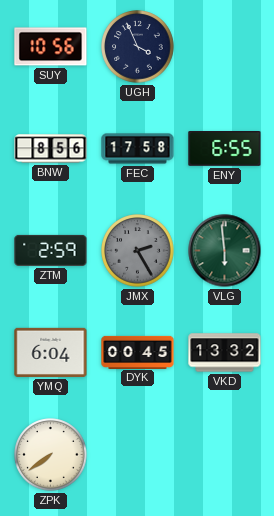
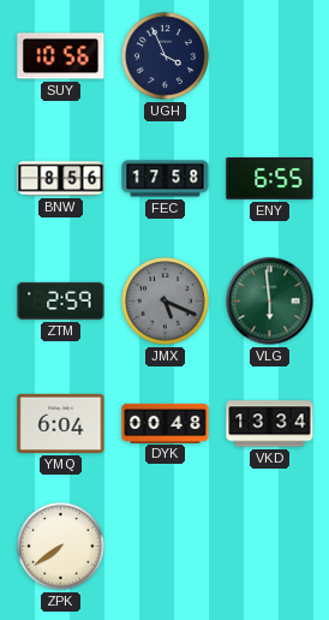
JMX: 2:25 -> 5:19
DYK: 00:45 -> 00:48
VKD: 13:32 -> 13:34
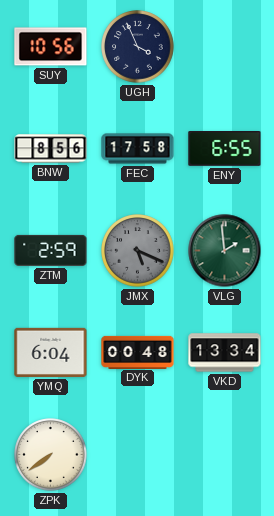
VLG: 5:59 -> 1:59
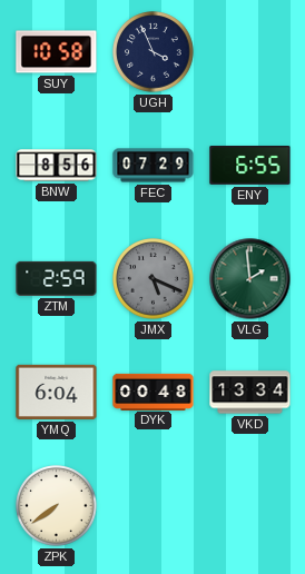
SUY: 10:56 -> 10:58
FEC: 17:58 -> 07:29
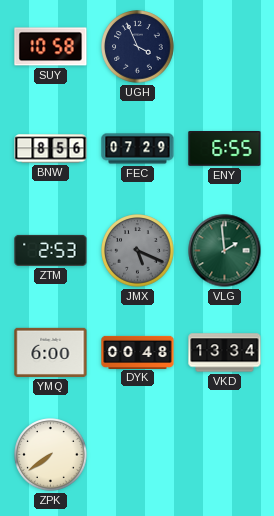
ZTM: 2:59 -> 2:53
YMQ: 6:04 -> 6:00
